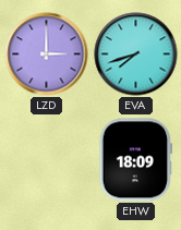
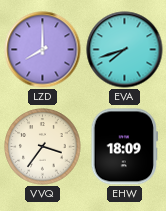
LZD: 3:00 -> 8:00
VVQ: none -> 3:36
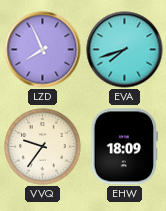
LZD: 8:00 -> 7:56
VVQ: 3:36 -> 9:36
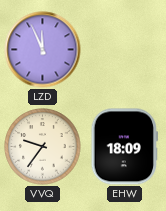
LZD: 7:56 -> 11:56
EVA: 7:42 -> none
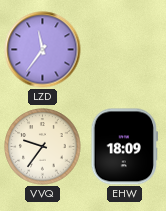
LZD: 11:56 -> 11:36
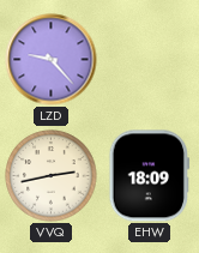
LZD: 11:36 -> 9:23
VVQ: 9:36 -> 2:43
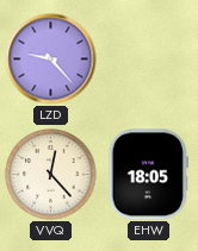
VVQ: 2:43 -> 12:23
EHW: 18:09 -> 18:05
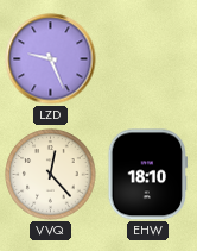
LZD: 9:23 -> 9:26
EHW: 18:05 -> 18:10
